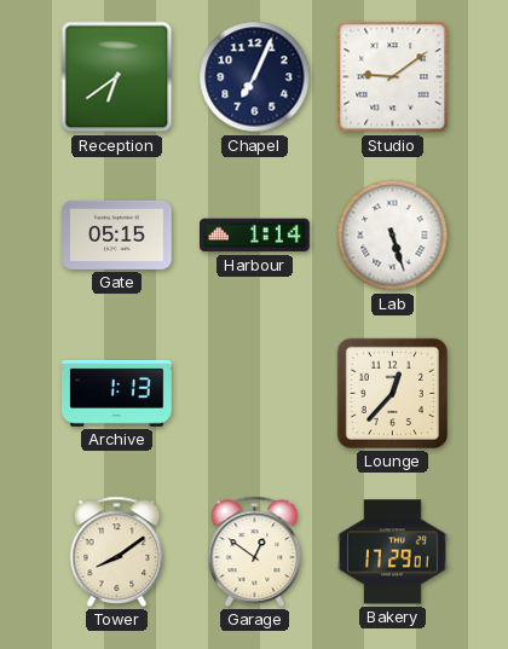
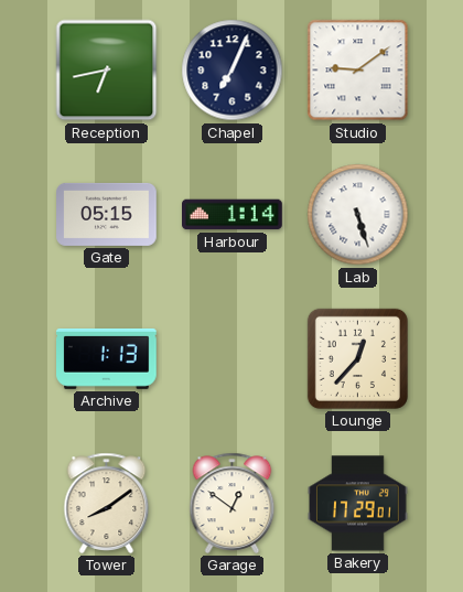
Reception: 6:39 -> 6:43
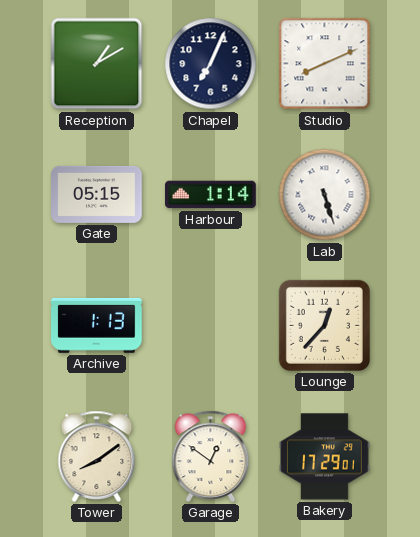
Reception: 6:43 -> 1:10
Studio: 9:09 -> 8:11
